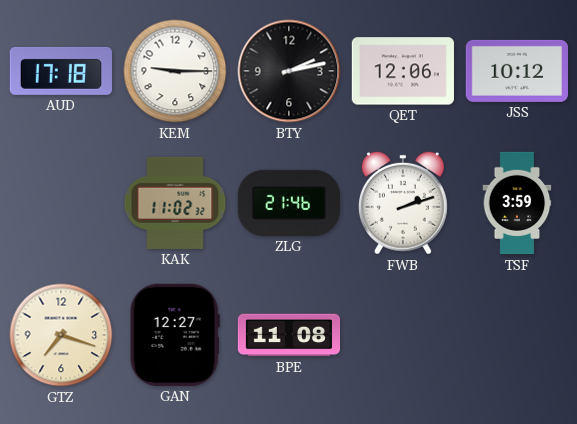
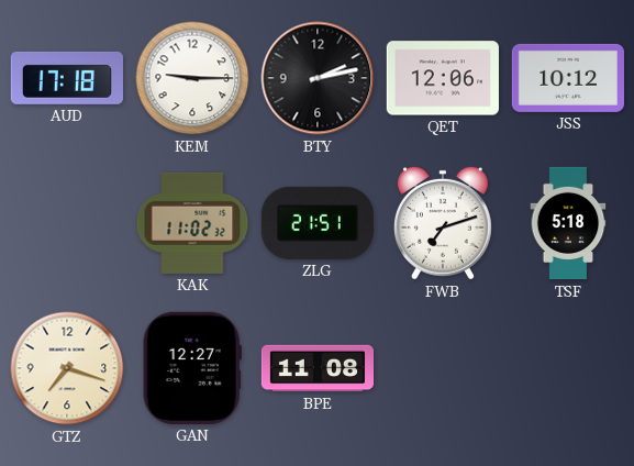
ZLG: 21:46 -> 21:51
FWB: 2:12 -> 7:12
TSF: 3:59 -> 5:18
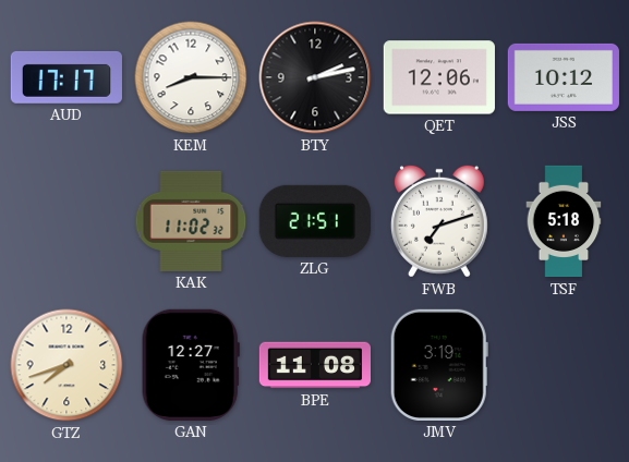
AUD: 17:18 -> 17:17
KEM: 9:15 -> 8:15
GTZ: 7:18 -> 7:42
JMV: none -> 3:19
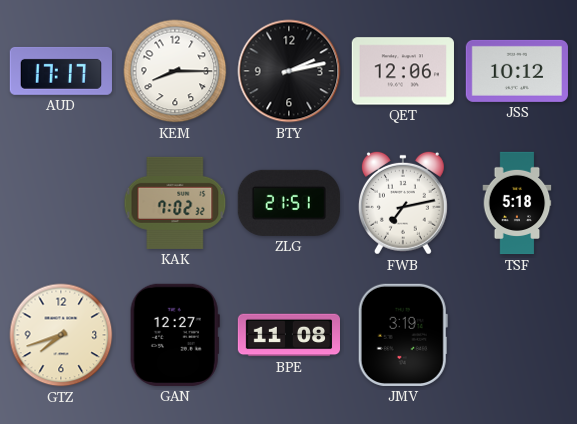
KAK: 11:02 -> 7:02
FWB: 7:12 -> 7:13
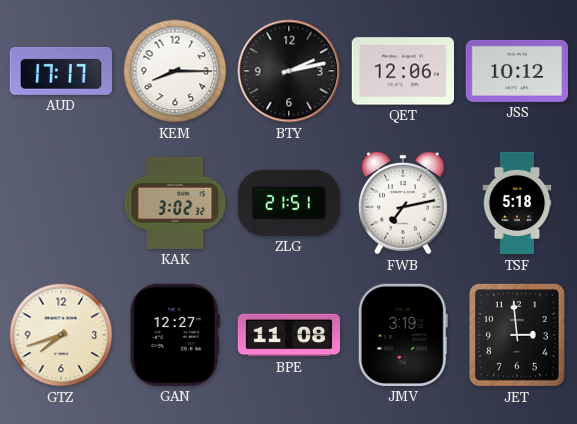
KAK: 7:02 -> 3:02
JET: none -> 2:59
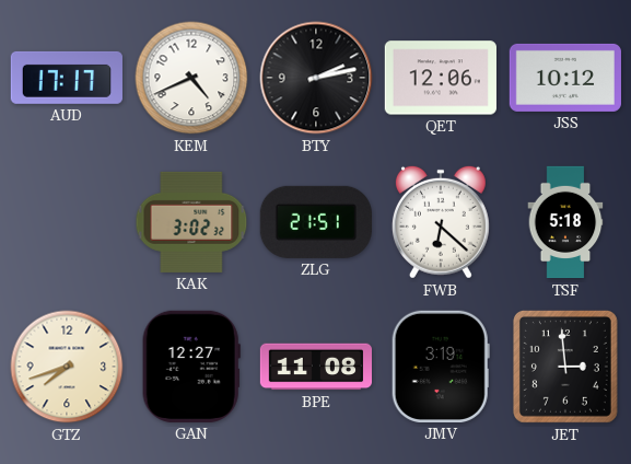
KEM: 8:15 -> 4:41
FWB: 7:13 -> 6:22
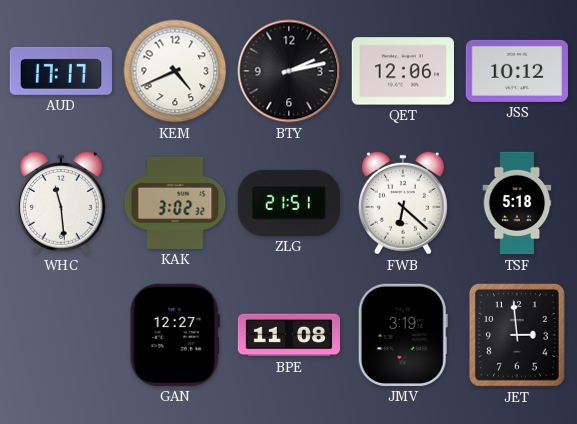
WHC: none -> 11:29
GTZ: 7:42 -> none
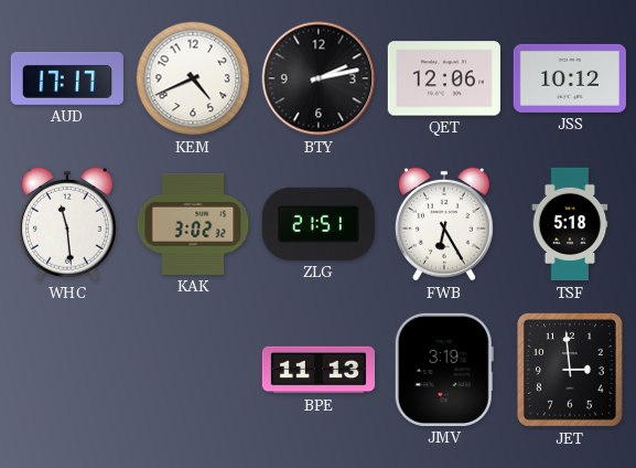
FWB: 6:22 -> 6:25
GAN: 12:27 -> none
BPE: 11:08 -> 11:13
